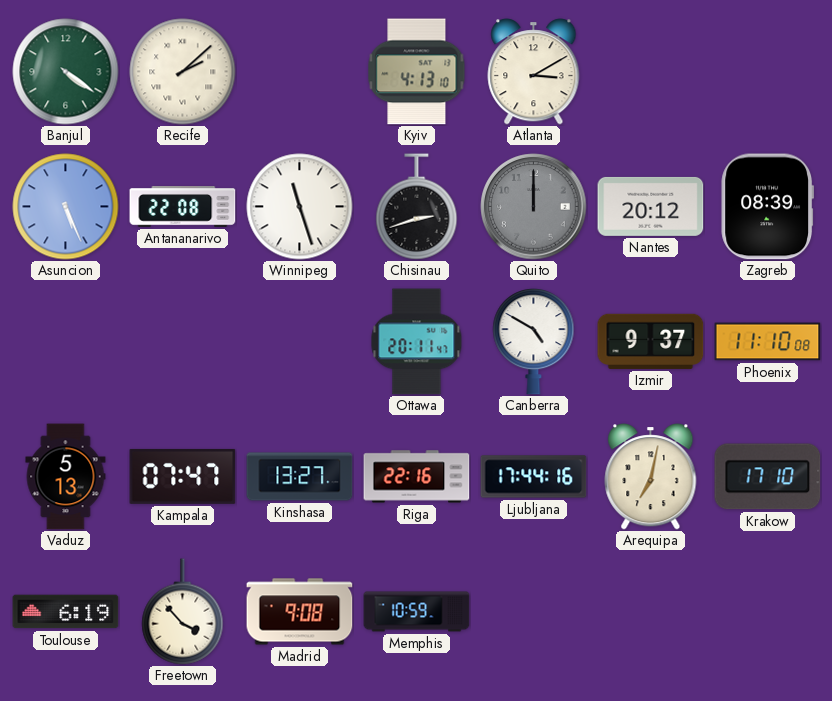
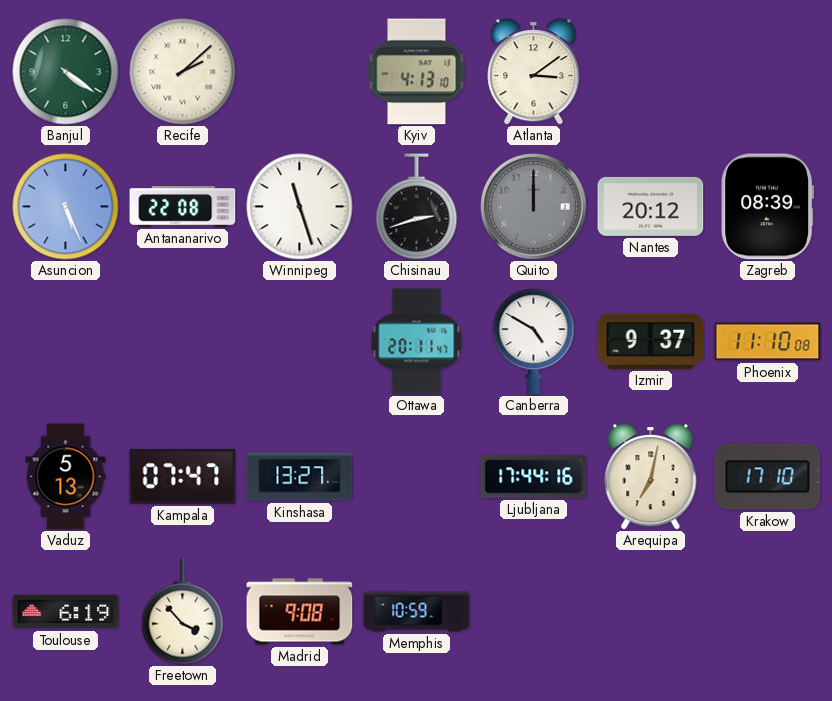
Atlanta: 3:10 -> 3:09
Riga: 22:16 -> none
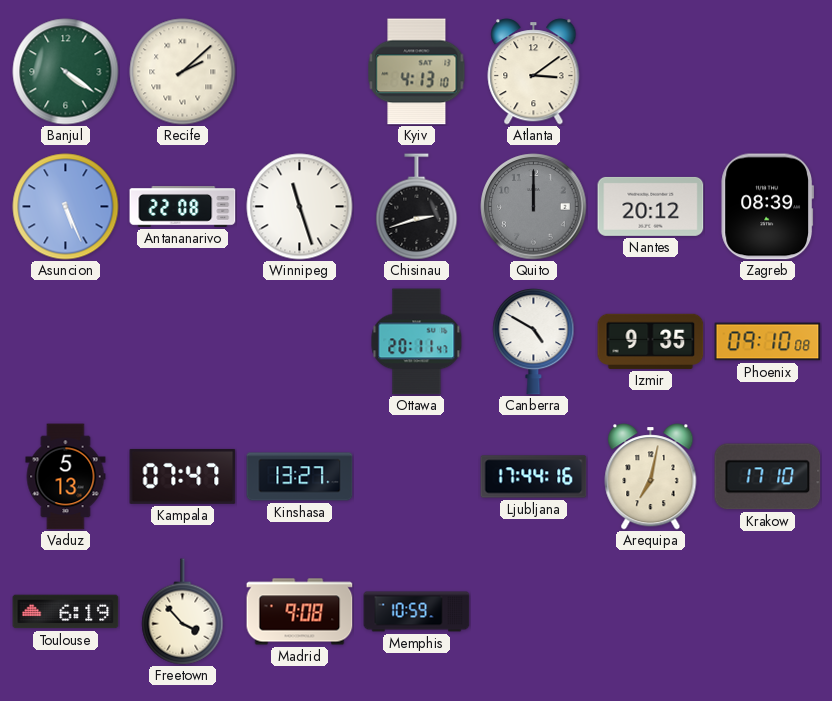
Izmir: 9:37 -> 9:35
Phoenix: 11:10 -> 09:10
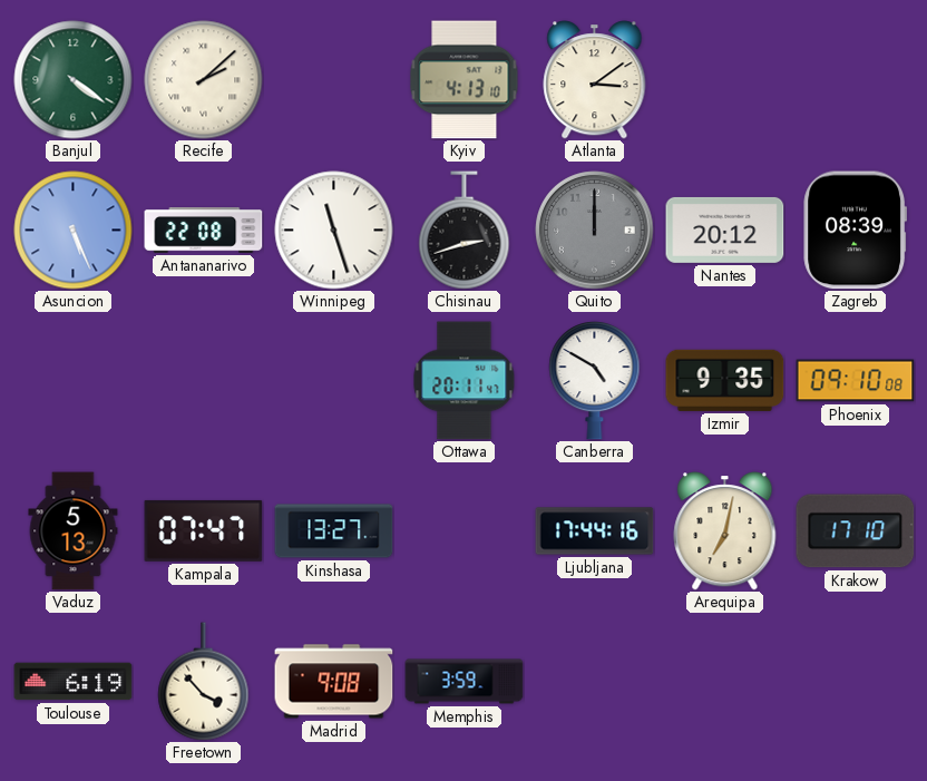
Memphis: 10:59 -> 3:59
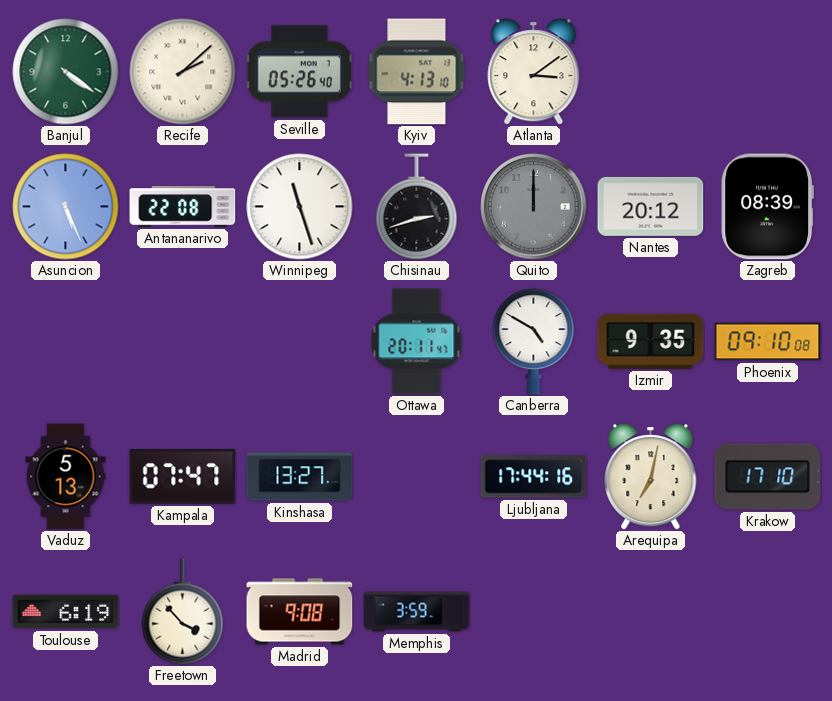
Seville: none -> 05:26
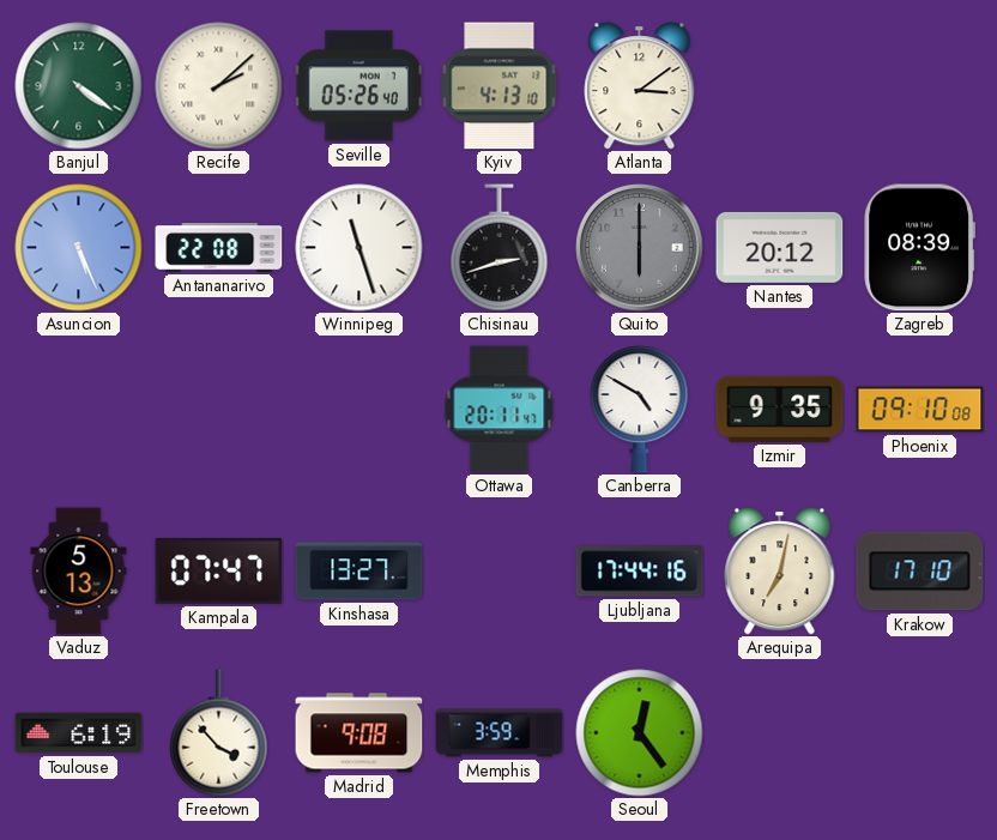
Quito: 12:00 -> 6:00
Seoul: none -> 12:24
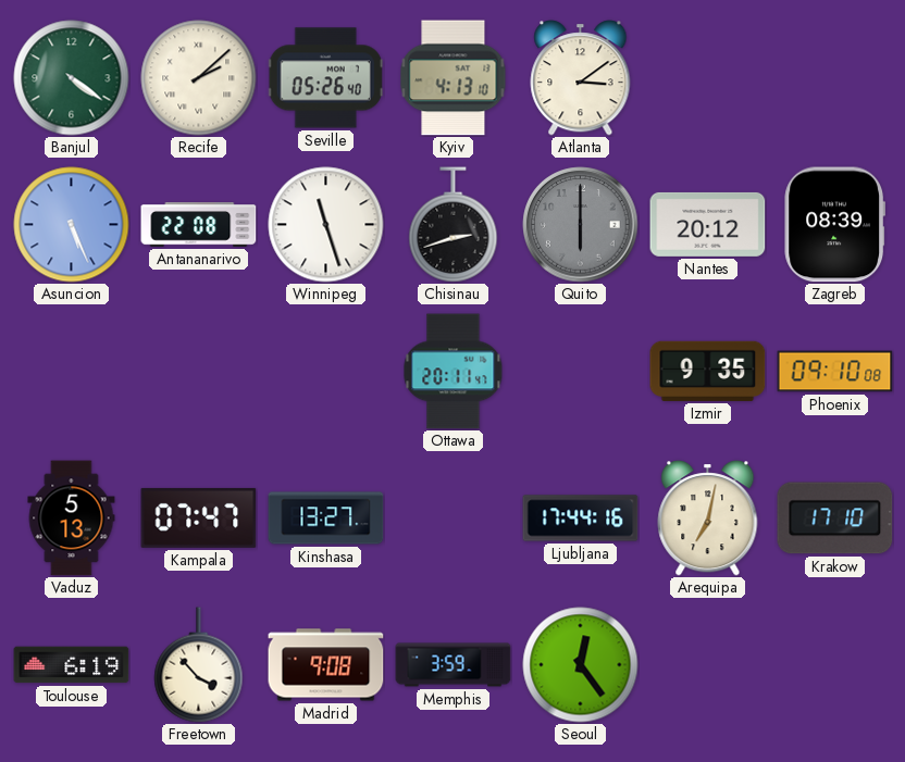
Canberra: 4:50 -> none
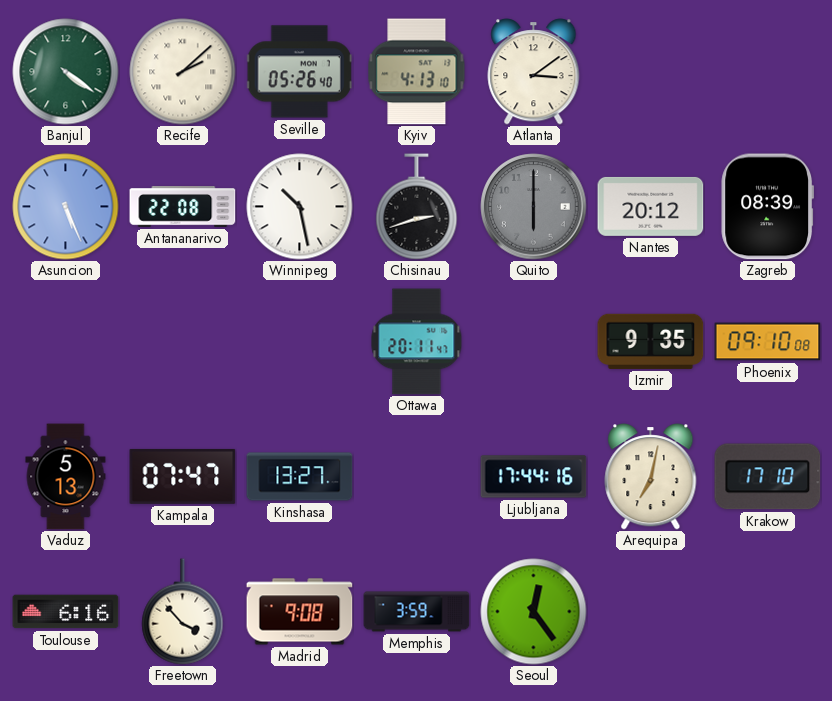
Winnipeg: 11:27 -> 10:28
Toulouse: 6:19 -> 6:16
